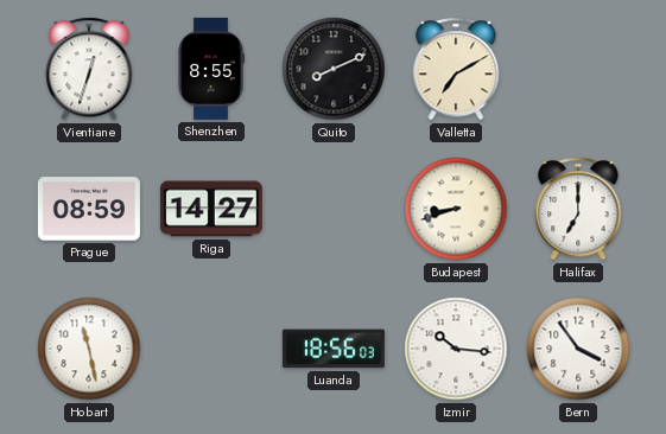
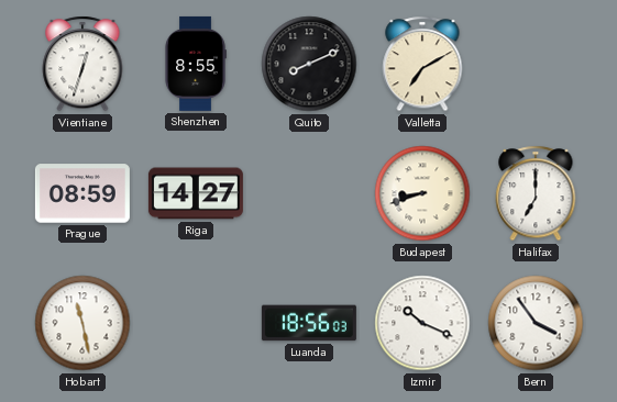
Izmir: 10:16 -> 10:19
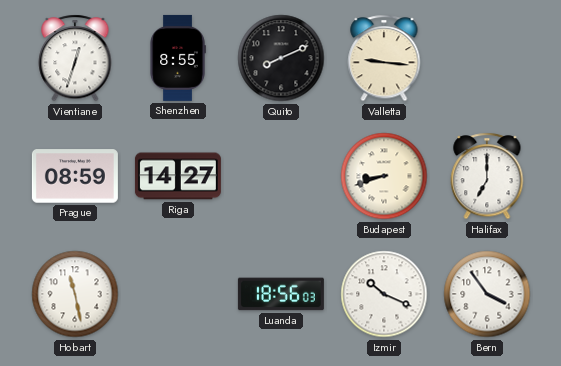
Valletta: 7:10 -> 9:16
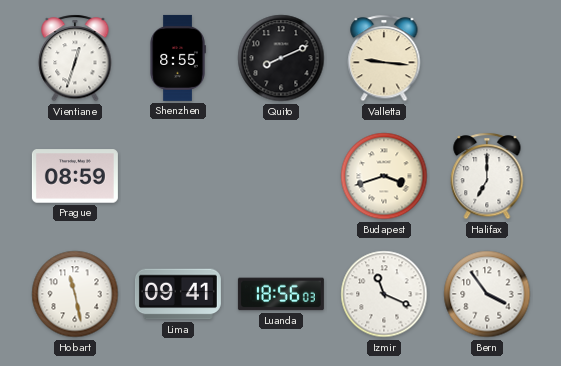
Riga: 14:27 -> none
Budapest: 8:42 -> 3:42
Lima: none -> 09:41
Izmir: 10:19 -> 11:19
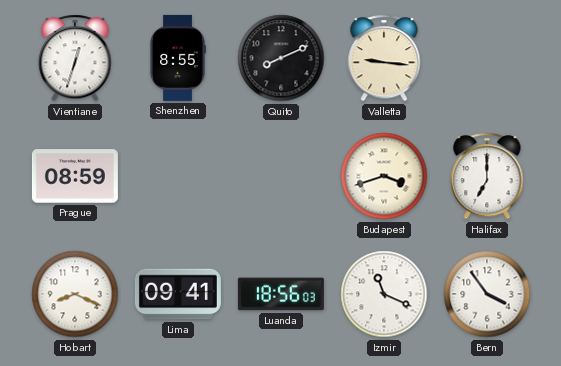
Hobart: 11:28 -> 8:19
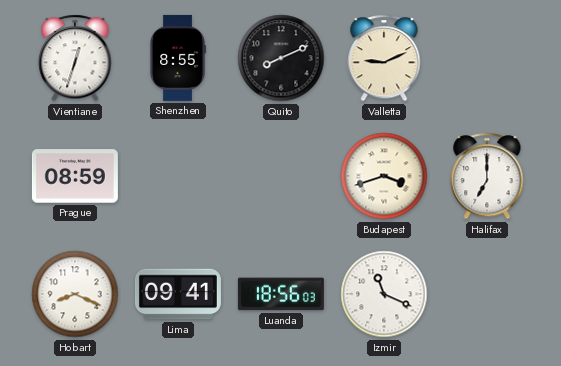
Valletta: 9:16 -> 9:11
Bern: 3:54 -> none
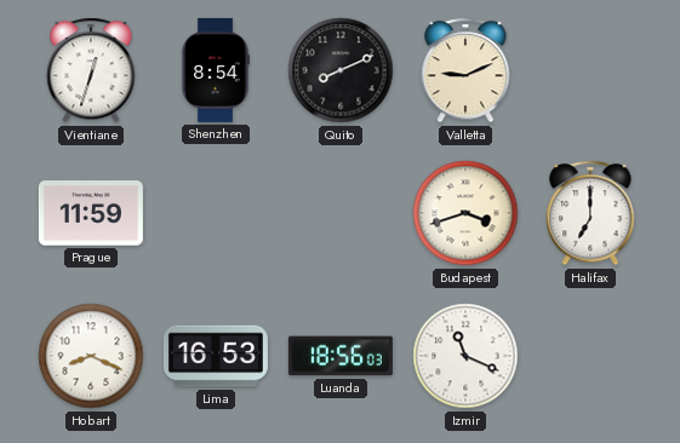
Shenzhen: 8:55 -> 8:54
Prague: 08:59 -> 11:59
Lima: 09:41 -> 16:53
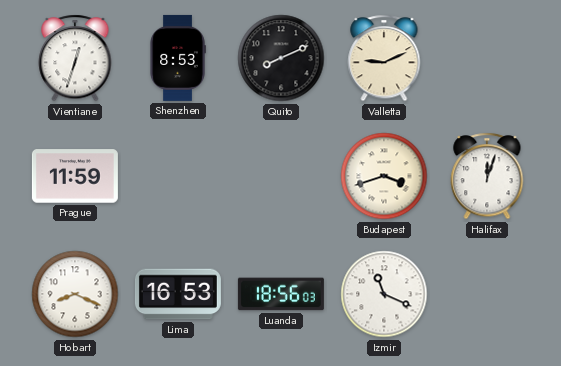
Shenzhen: 8:54 -> 8:53
Halifax: 7:00 -> 12:03
